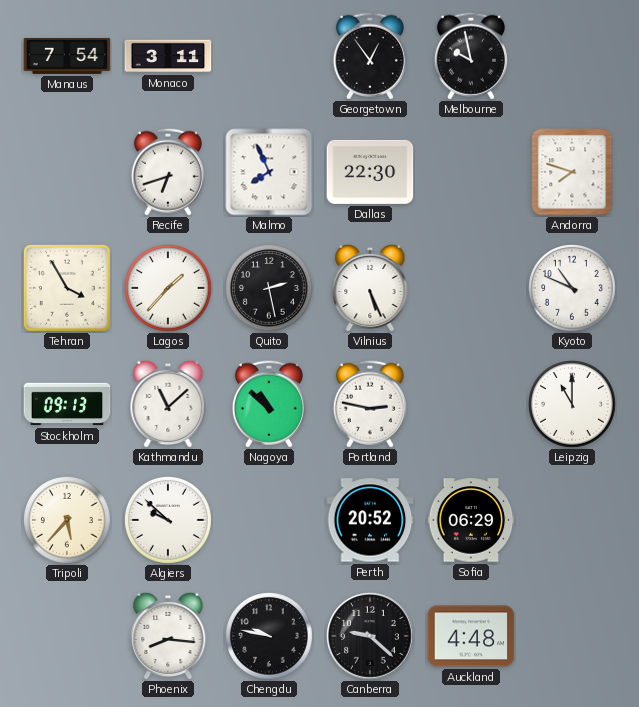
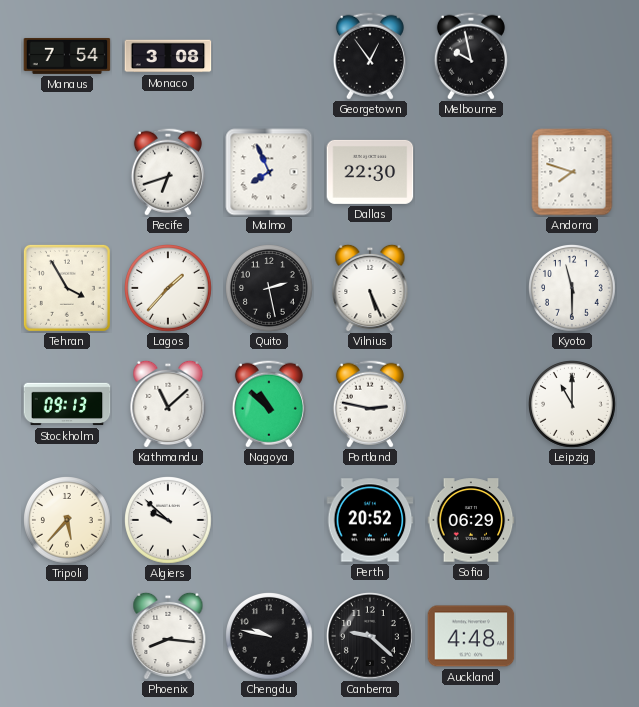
Monaco: 3:11 -> 3:08
Kyoto: 10:49 -> 11:30
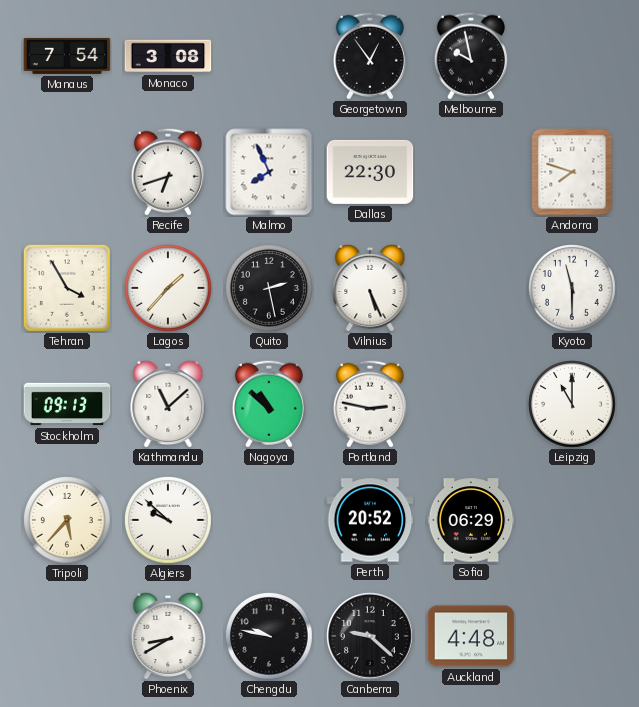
Phoenix: 8:16 -> 8:40
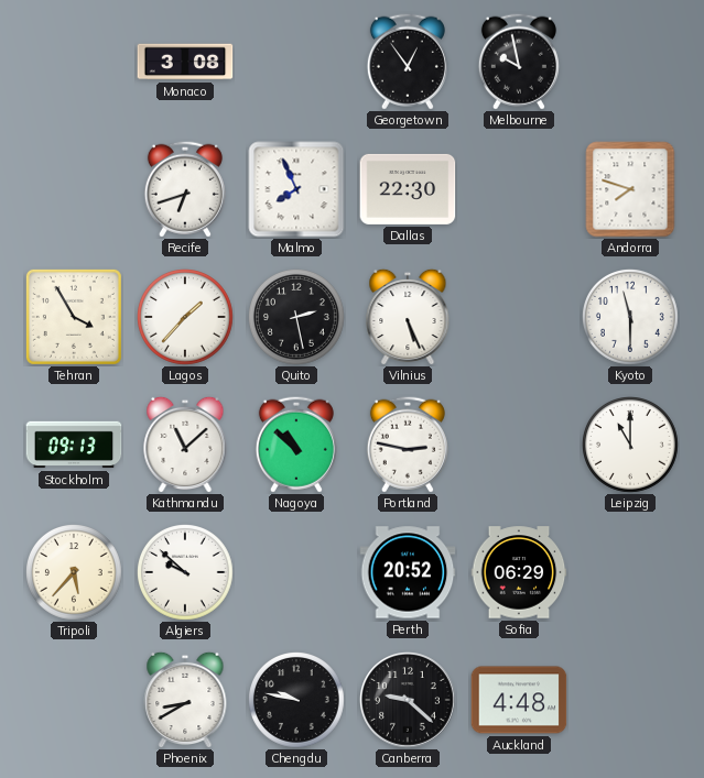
Manaus: 7:54 -> none
